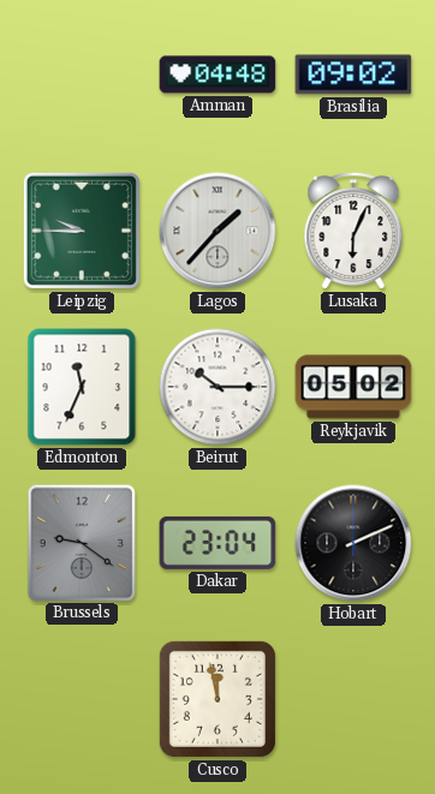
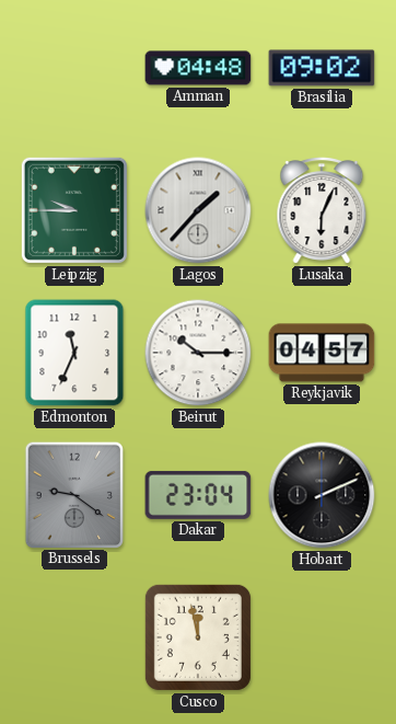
Reykjavik: 05:02 -> 04:57
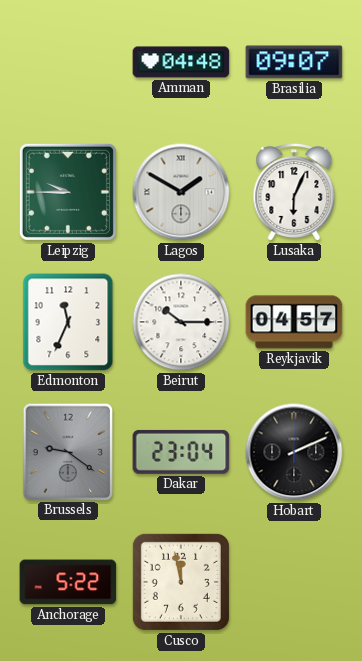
Brasilia: 09:02 -> 09:07
Lagos: 1:37 -> 1:50
Anchorage: none -> 5:22
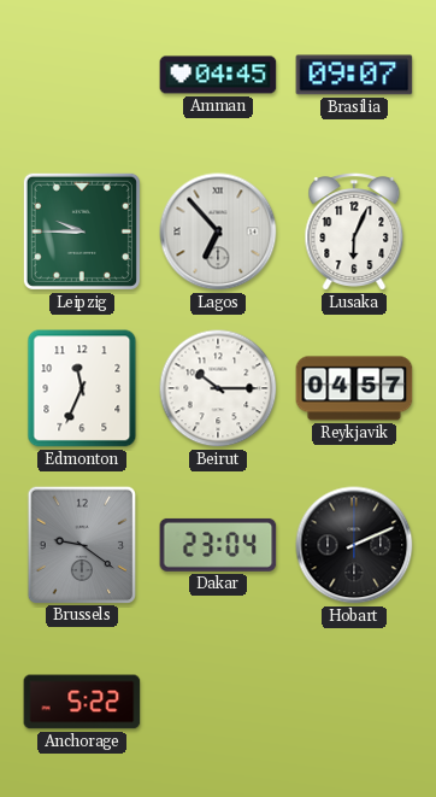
Amman: 04:48 -> 04:45
Lagos: 1:50 -> 6:53
Cusco: 11:58 -> none
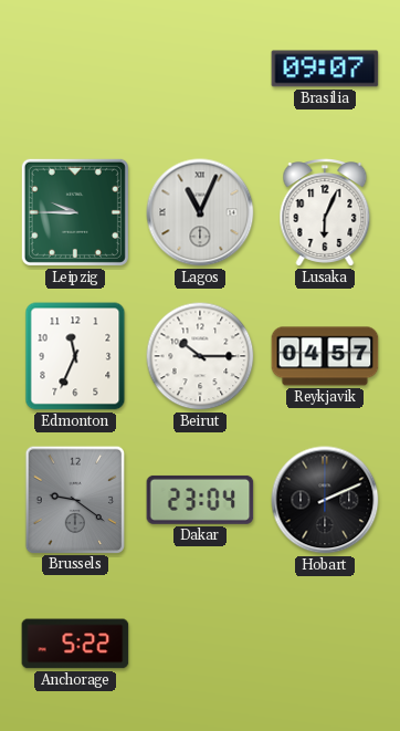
Amman: 04:45 -> none
Lagos: 6:53 -> 11:04
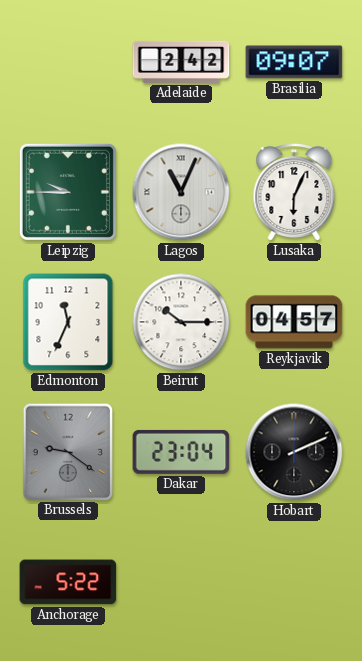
Adelaide: none -> 2:42
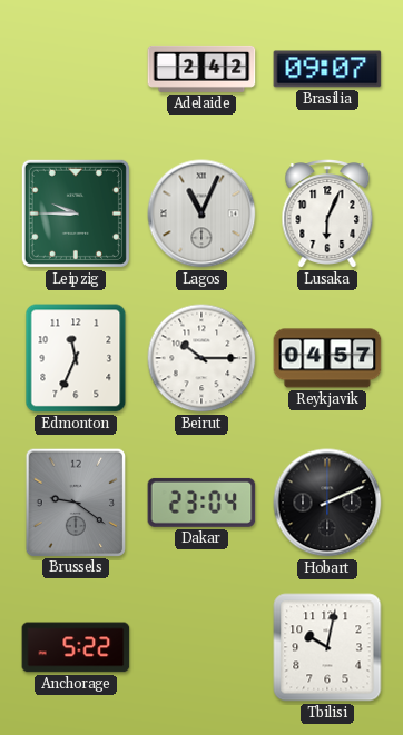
Tbilisi: none -> 10:02
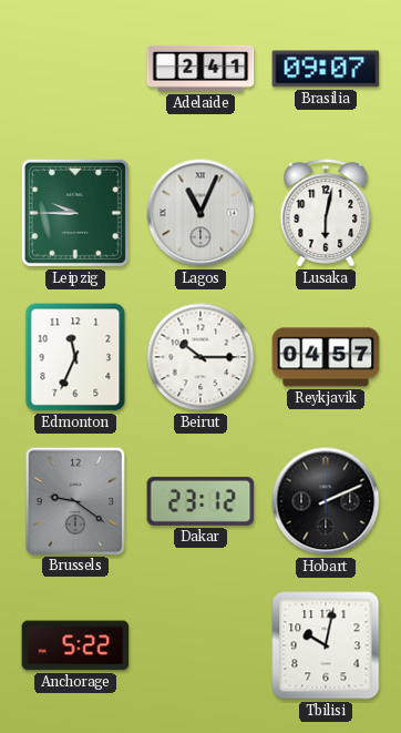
Adelaide: 2:42 -> 2:41
Lusaka: 6:04 -> 6:02
Dakar: 23:04 -> 23:12
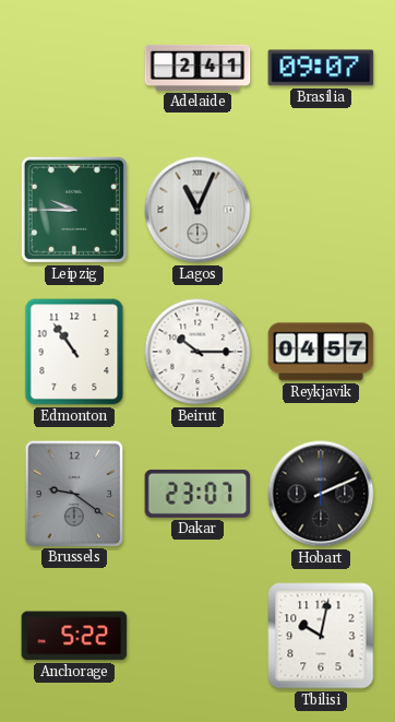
Lusaka: 6:02 -> none
Edmonton: 11:34 -> 10:54
Dakar: 23:12 -> 23:07
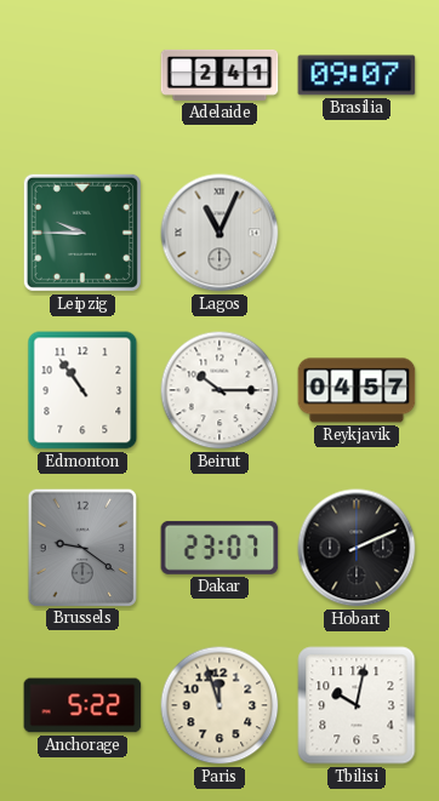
Paris: none -> 11:57
